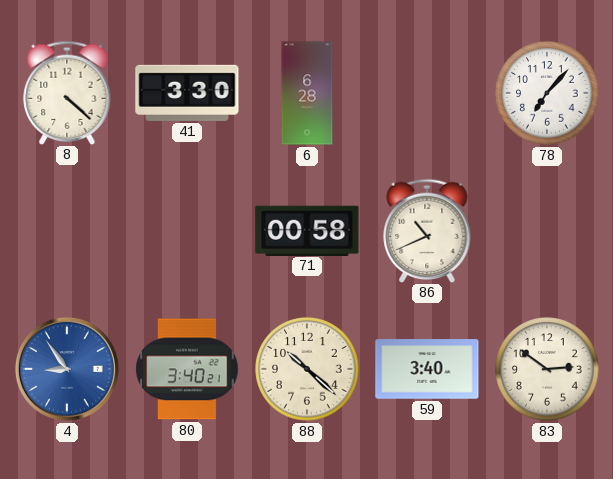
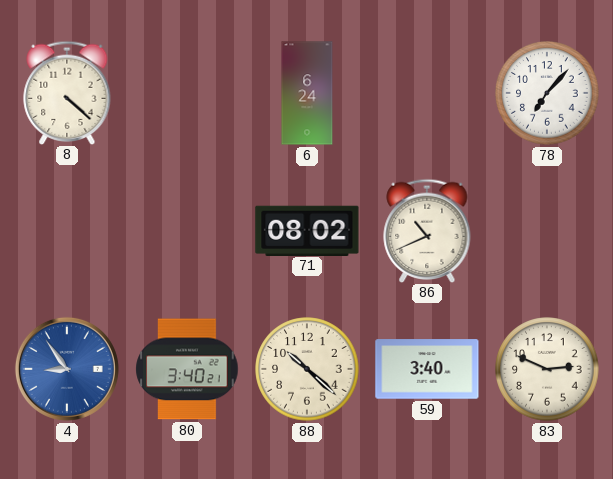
41: 3:30 -> none
6: 6:28 -> 6:24
71: 00:58 -> 08:02
83: 2:51 -> 2:49
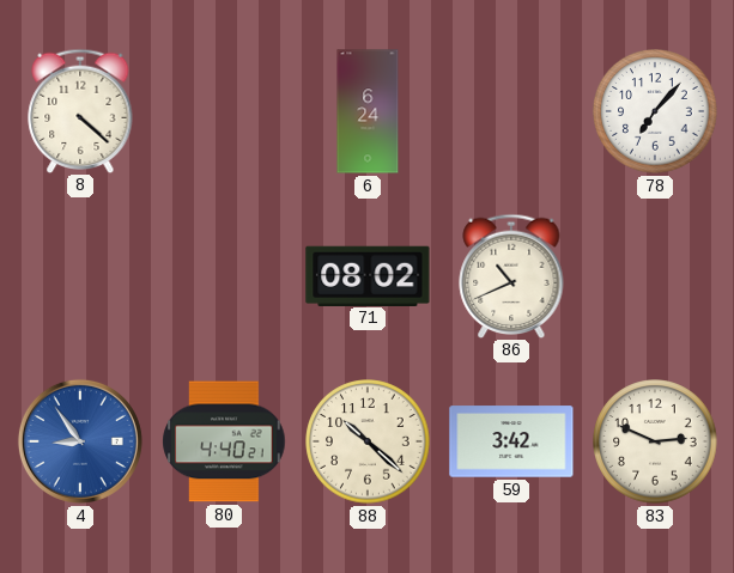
80: 3:40 -> 4:40
59: 3:40 -> 3:42
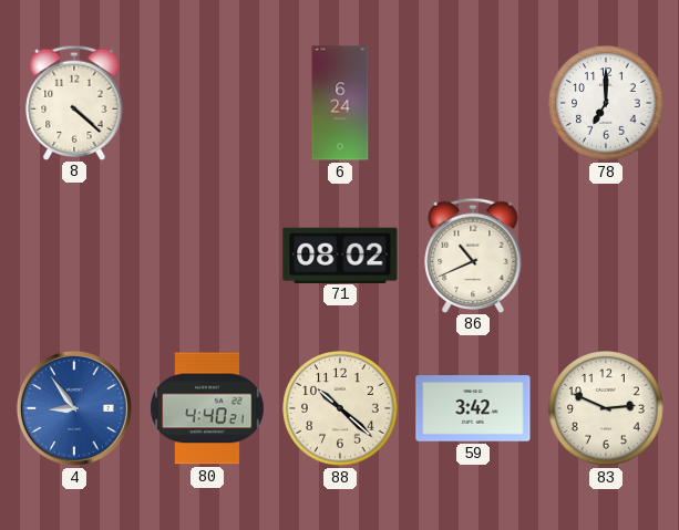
78: 7:07 -> 7:00
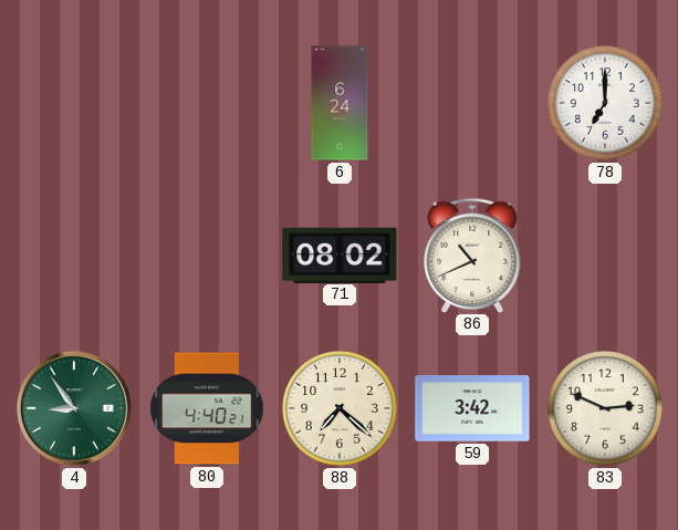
8: 4:22 -> none
4 dial: blue -> green
88: 10:22 -> 7:22
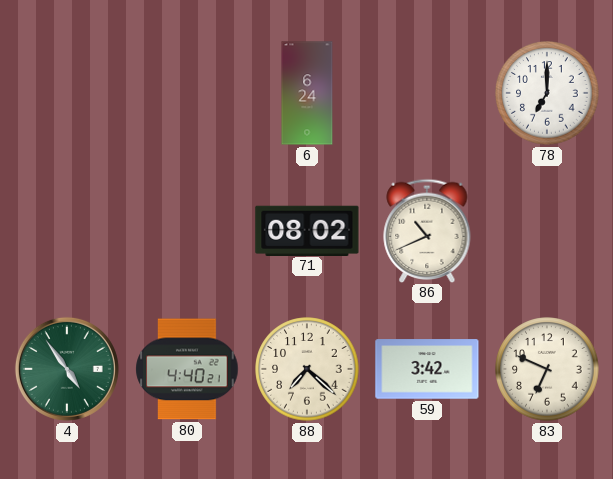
4: 8:54 -> 4:54
83: 2:49 -> 6:49
